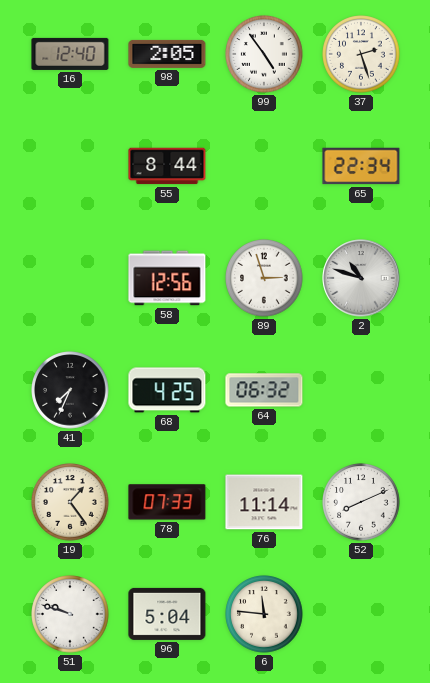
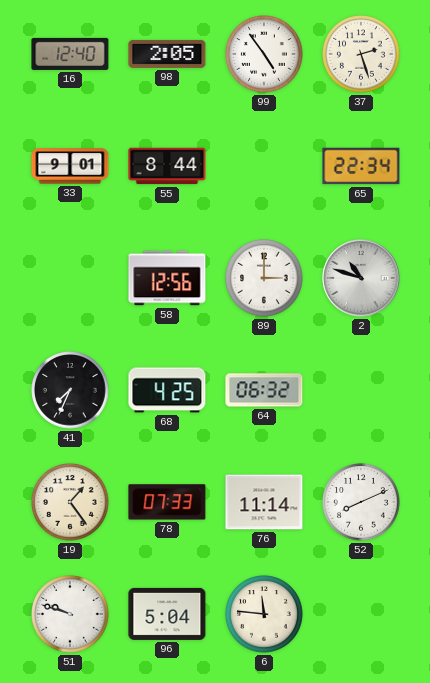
33: none -> 9:01
89: 2:57 -> 3:00
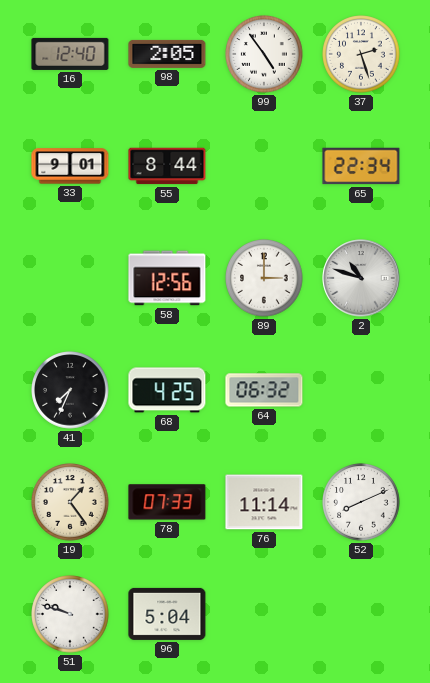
6: 11:46 -> none
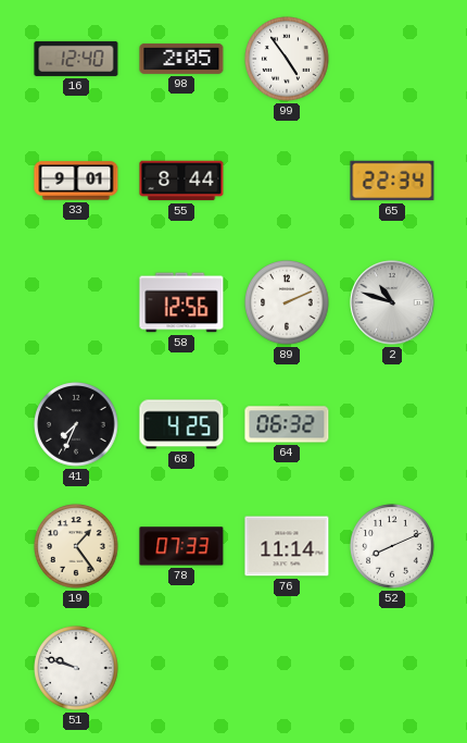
37: 2:27 -> none
89: 3:00 -> 2:11
96: 5:04 -> none
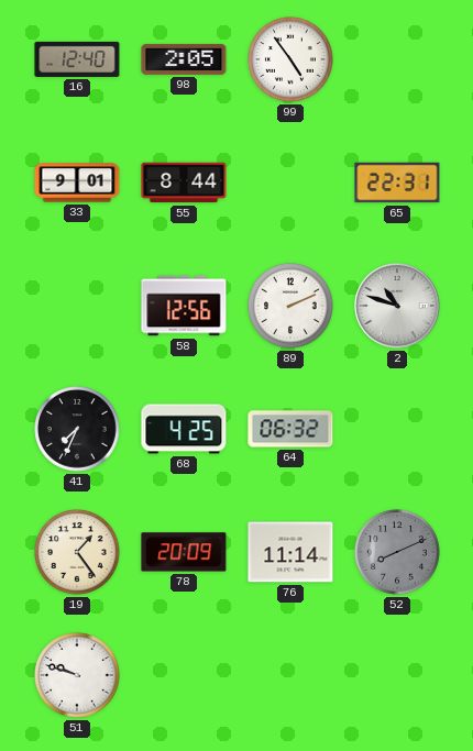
65: 22:34 -> 22:31
78: 07:33 -> 20:09
52 dial: white -> grey
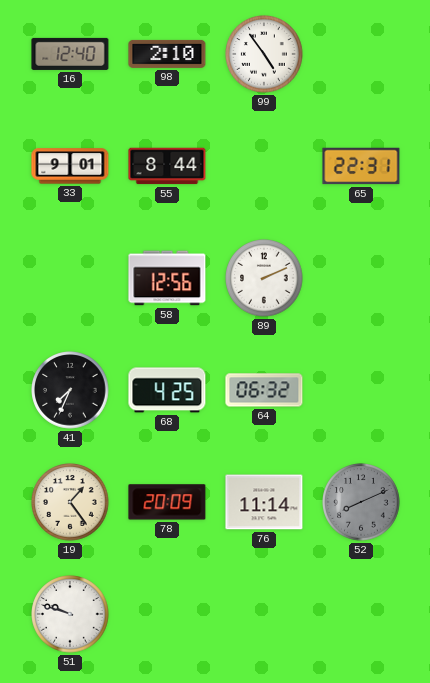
98: 2:05 -> 2:10
2: 10:48 -> none
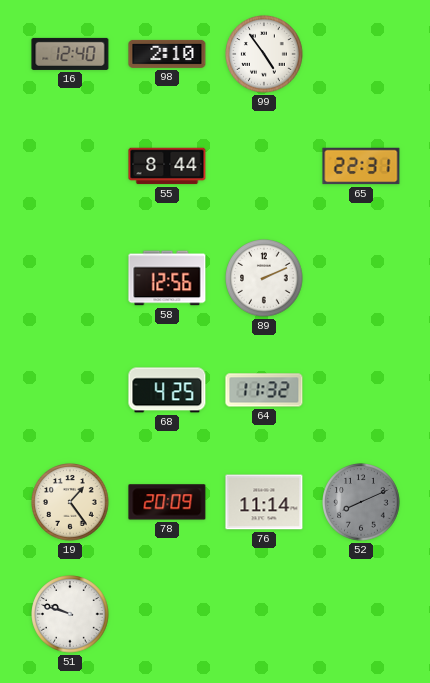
33: 9:01 -> none
41: 7:34 -> none
64: 06:32 -> 11:32
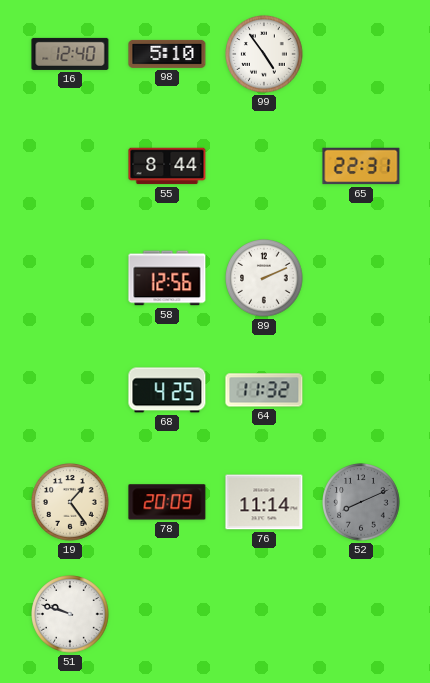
98: 2:10 -> 5:10
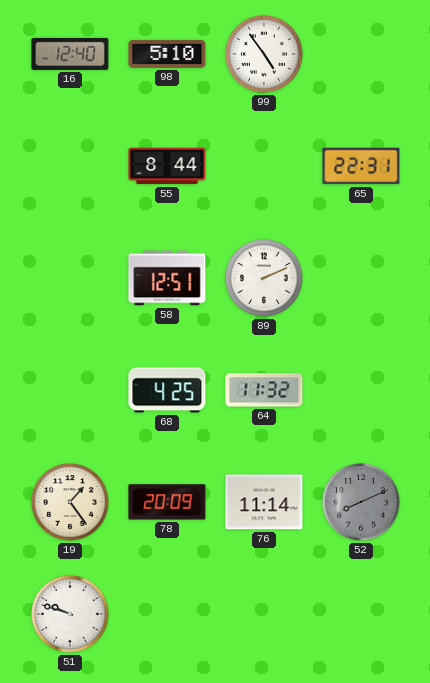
58: 12:56 -> 12:51
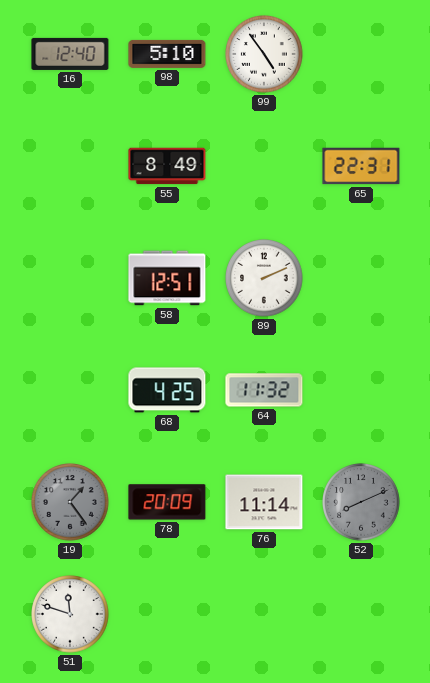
55: 8:44 -> 8:49
19 dial: cream -> grey
51: 9:48 -> 11:48
